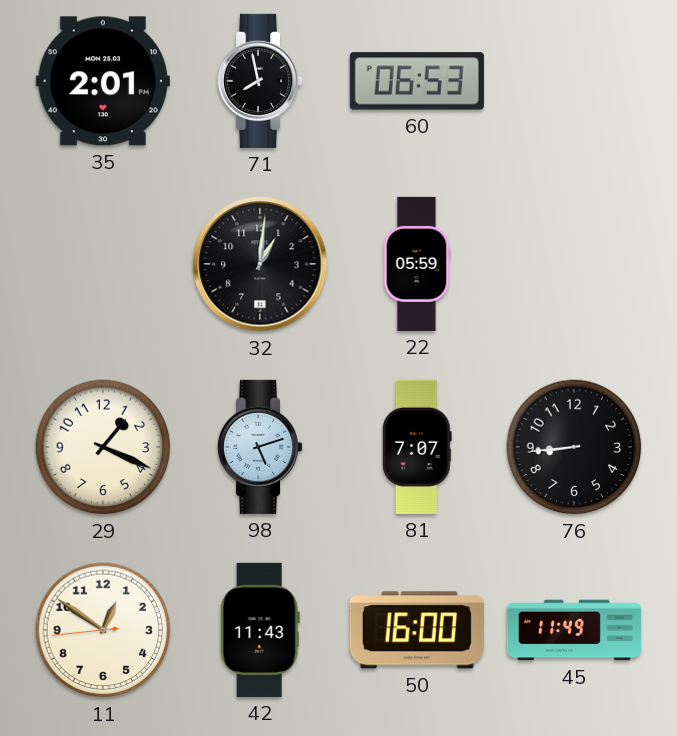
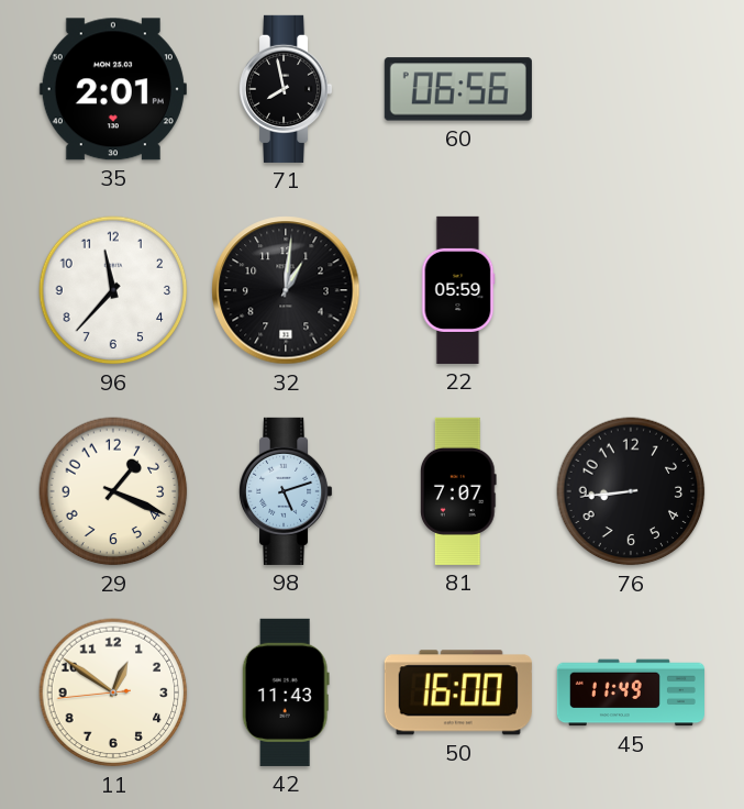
60: 06:53 -> 06:56
96: none -> 11:37
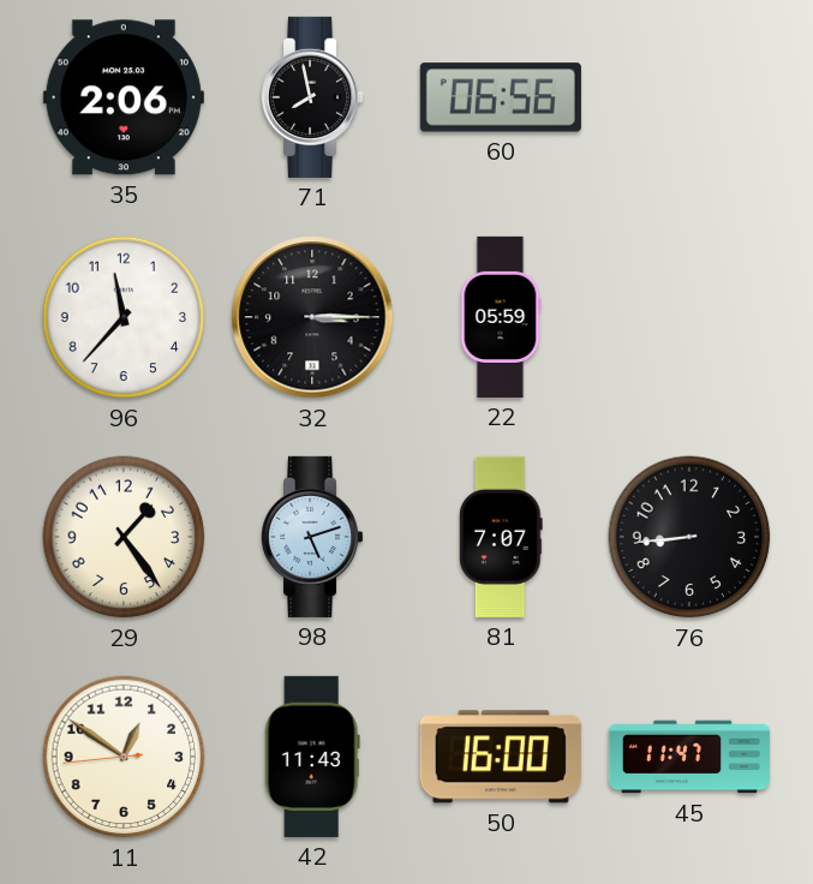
35: 2:01 -> 2:06
32: 1:01 -> 3:15
29: 1:19 -> 1:24
45: 11:49 -> 11:47
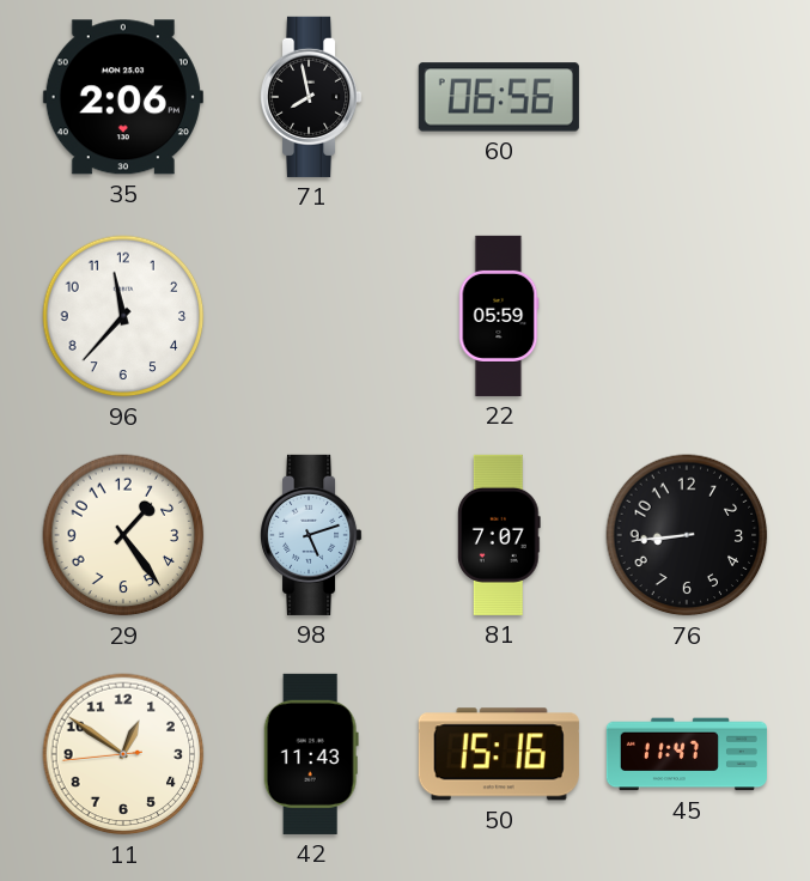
32: 3:15 -> none
50: 16:00 -> 15:16
